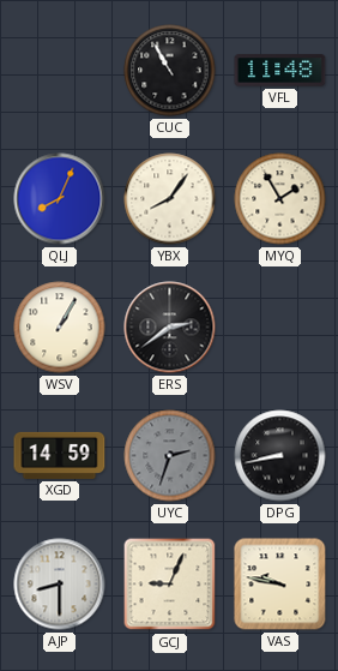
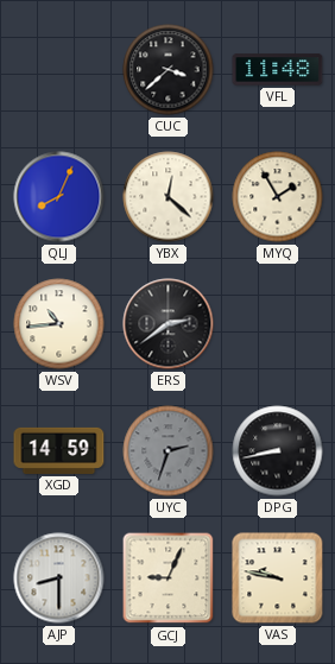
CUC: 10:55 -> 3:38
YBX: 8:06 -> 12:22
WSV: 1:05 -> 10:44
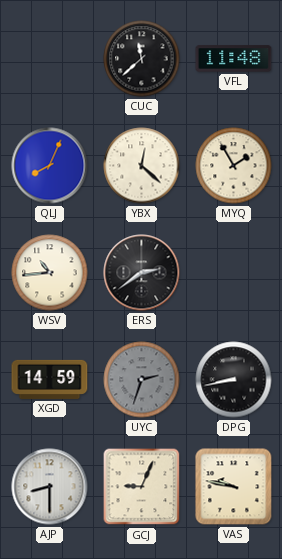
CUC: 3:38 -> 11:38
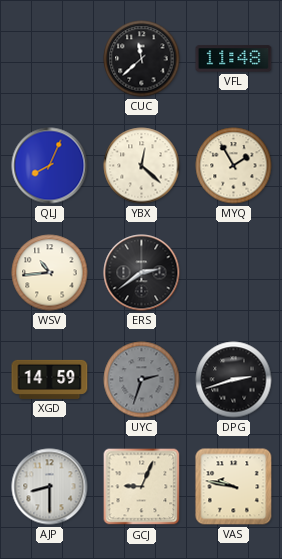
DPG: 8:43 -> 2:42
